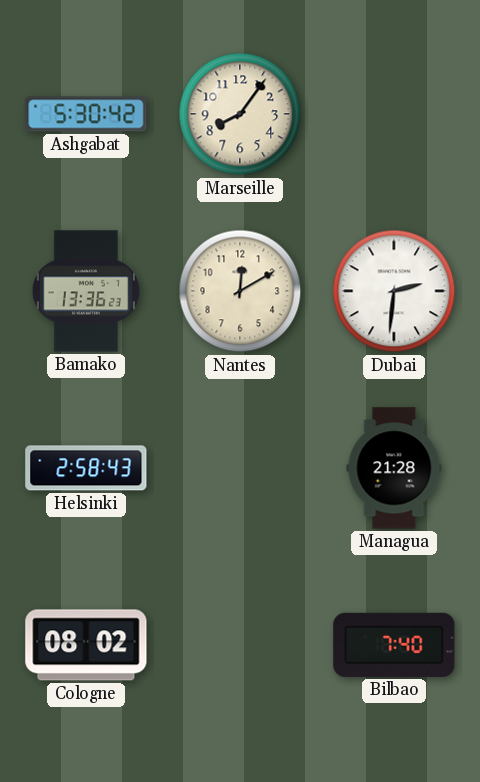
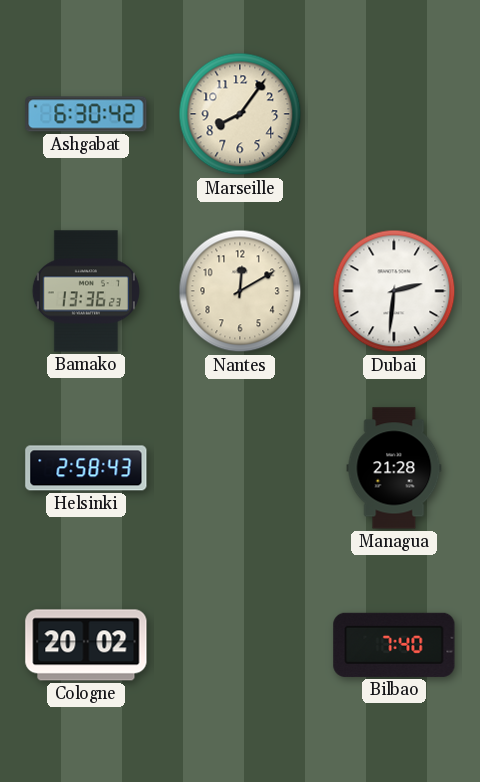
Ashgabat: 5:30 -> 6:30
Cologne: 08:02 -> 20:02
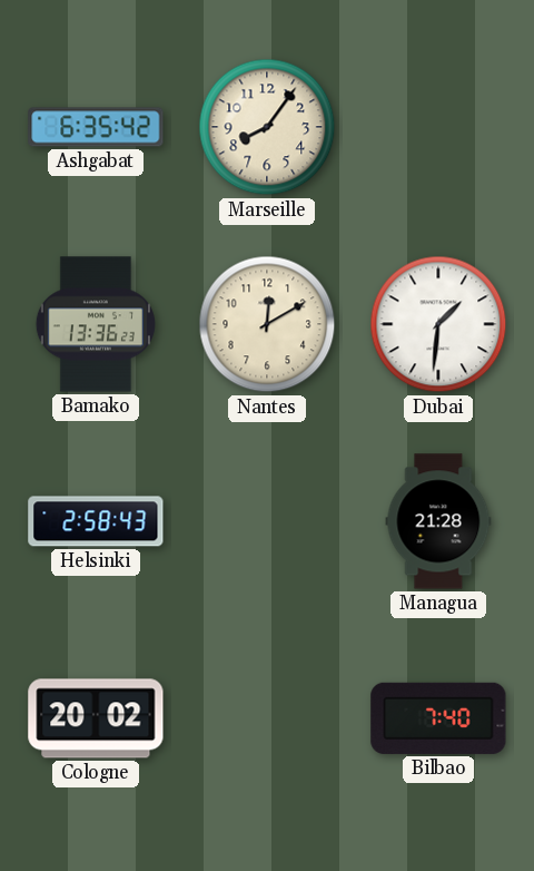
Ashgabat: 6:30 -> 6:35
Dubai: 2:31 -> 1:31
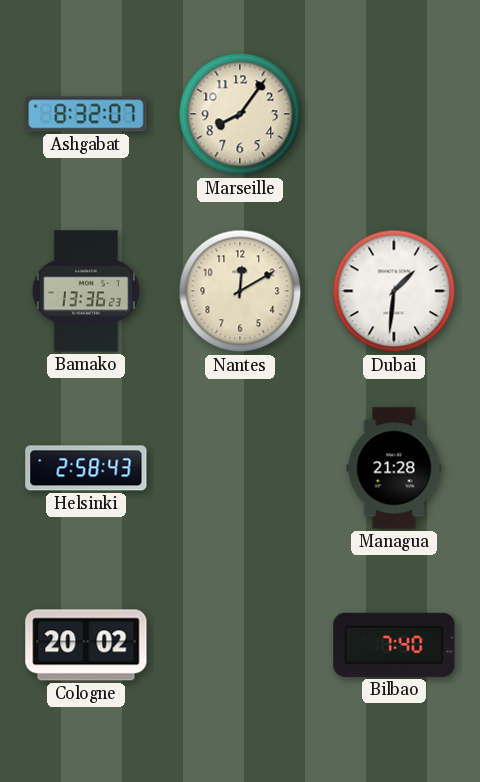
Ashgabat: 6:35 -> 8:32
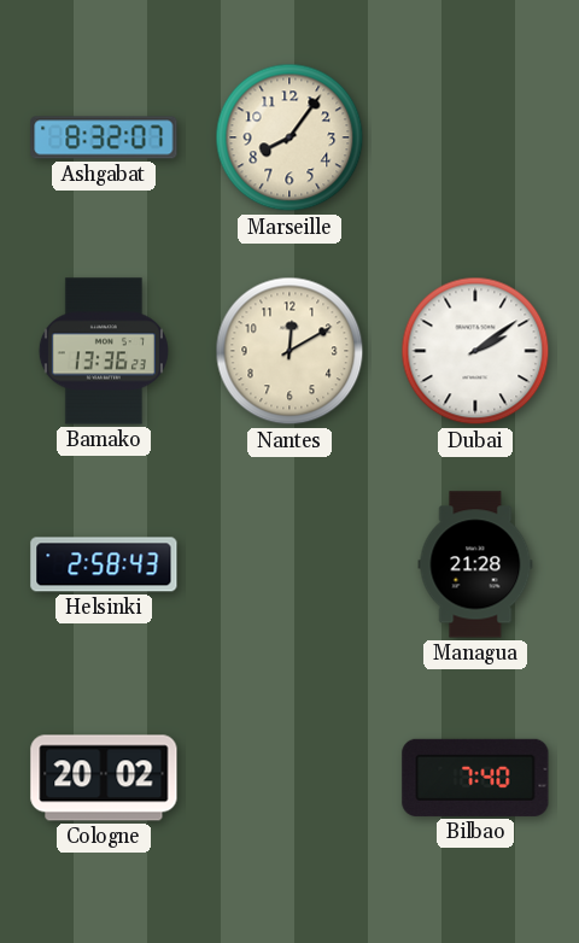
Dubai: 1:31 -> 2:09
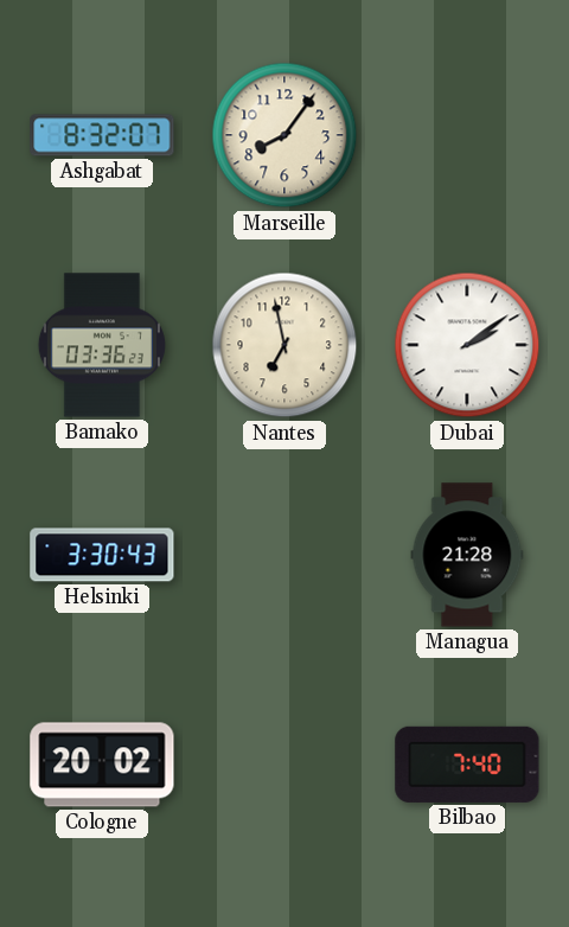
Bamako: 13:36 -> 03:36
Nantes: 12:10 -> 6:58
Helsinki: 2:58 -> 3:30
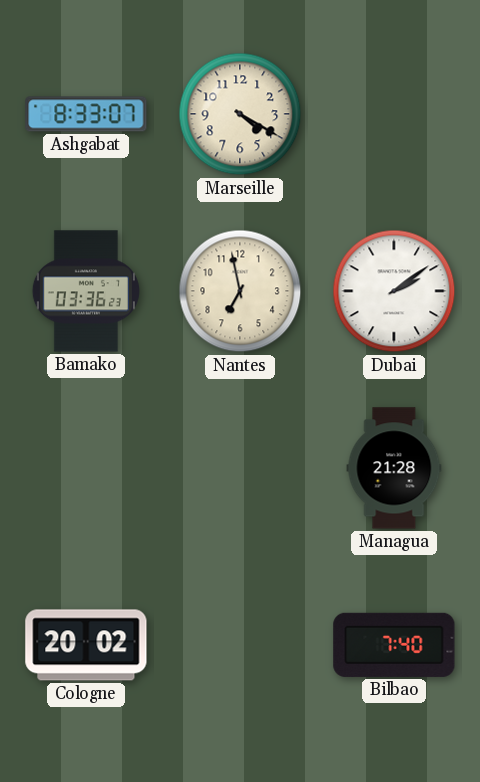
Ashgabat: 8:32 -> 8:33
Marseille: 8:06 -> 4:20
Helsinki: 3:30 -> none
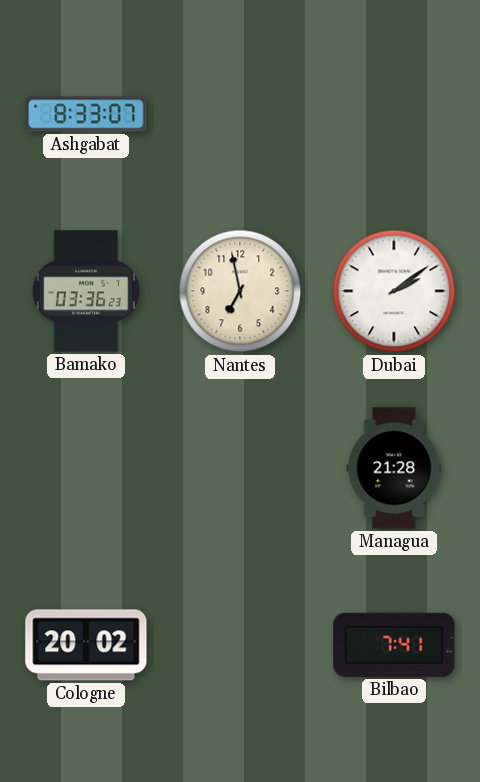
Marseille: 4:20 -> none
Bilbao: 7:40 -> 7:41
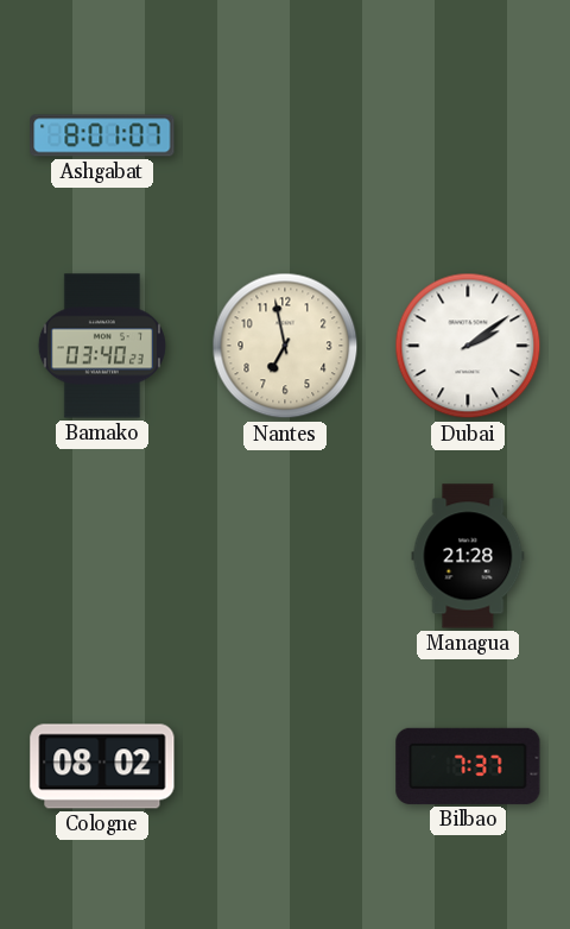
Ashgabat: 8:33 -> 8:01
Bamako: 03:36 -> 03:40
Cologne: 20:02 -> 08:02
Bilbao: 7:41 -> 7:37
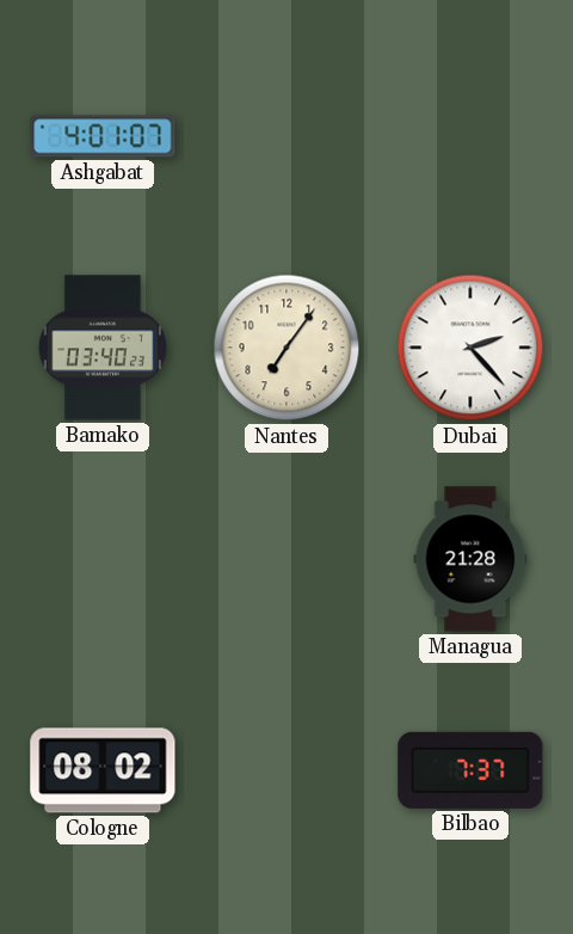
Ashgabat: 8:01 -> 4:01
Nantes: 6:58 -> 7:06
Dubai: 2:09 -> 2:23
